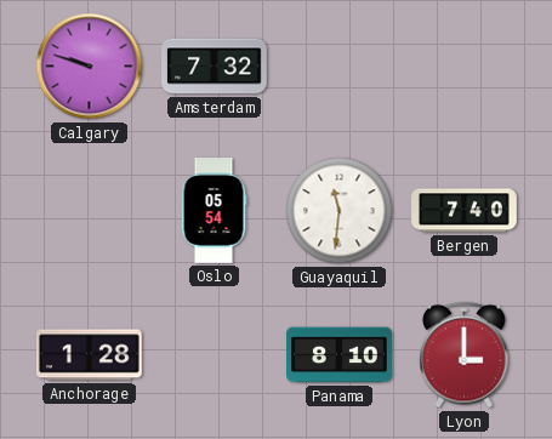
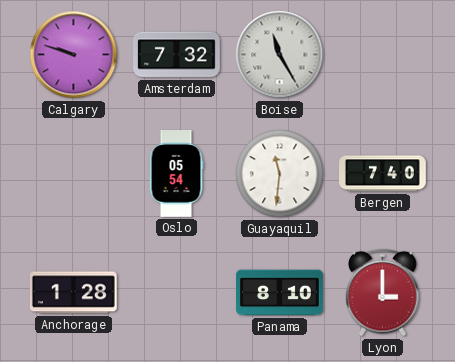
Boise: none -> 11:25
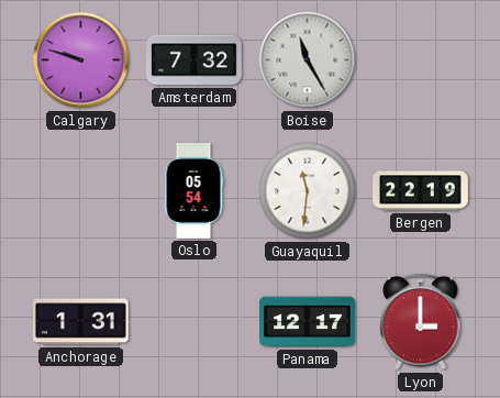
Bergen: 7:40 -> 22:19
Anchorage: 1:28 -> 1:31
Panama: 8:10 -> 12:17
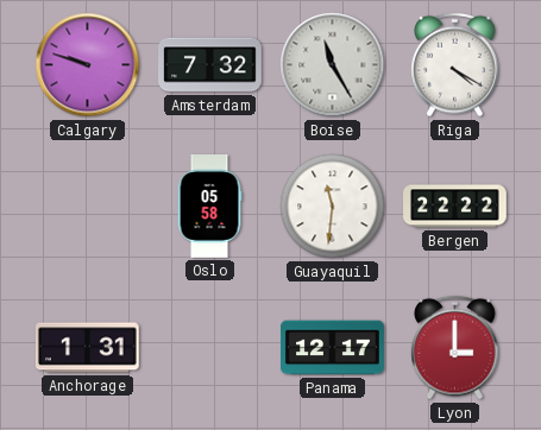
Riga: none -> 4:20
Oslo: 05:54 -> 05:58
Bergen: 22:19 -> 22:22
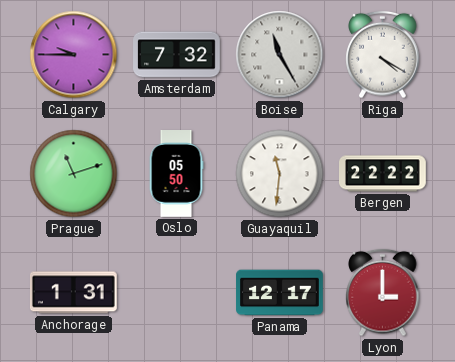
Calgary: 9:48 -> 9:45
Prague: none -> 11:12
Oslo: 05:58 -> 05:50
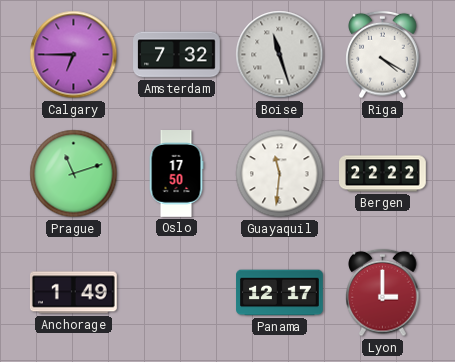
Calgary: 9:45 -> 6:45
Boise: 11:25 -> 11:27
Oslo: 05:50 -> 17:50
Anchorage: 1:31 -> 1:49
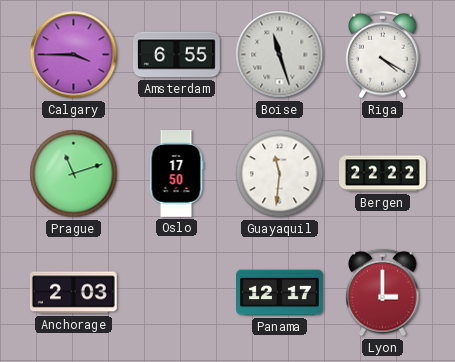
Calgary: 6:45 -> 3:45
Amsterdam: 7:32 -> 6:55
Anchorage: 1:49 -> 2:03
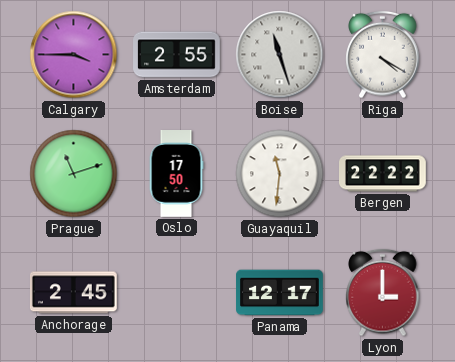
Amsterdam: 6:55 -> 2:55
Anchorage: 2:03 -> 2:45
